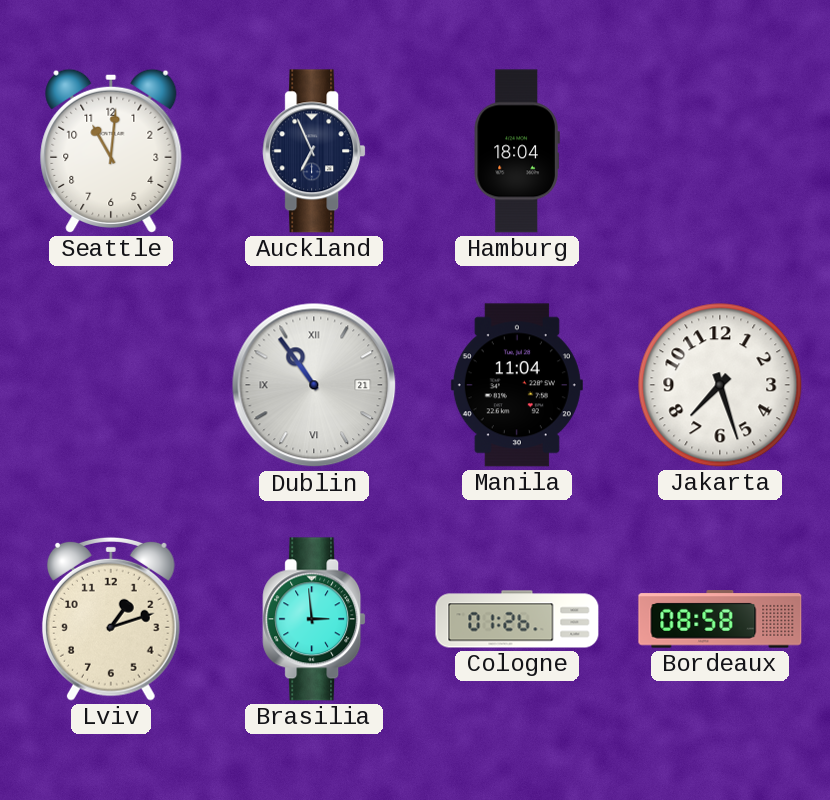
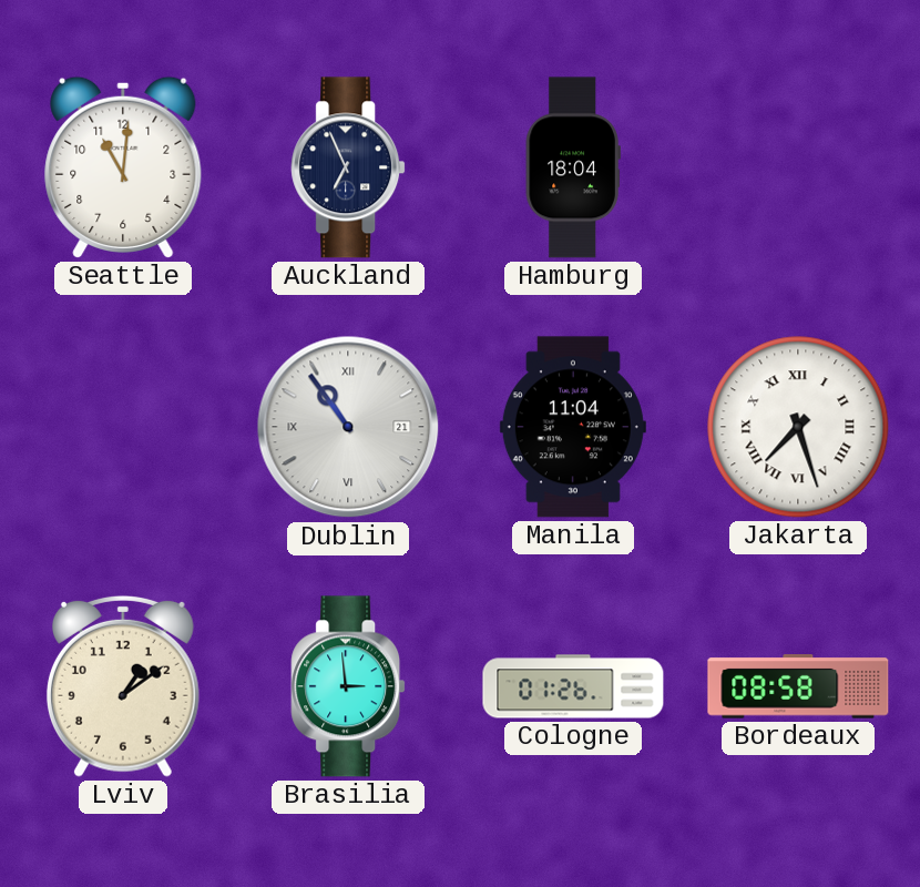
Jakarta numerals: Arabic -> Roman
Lviv: 1:12 -> 1:09
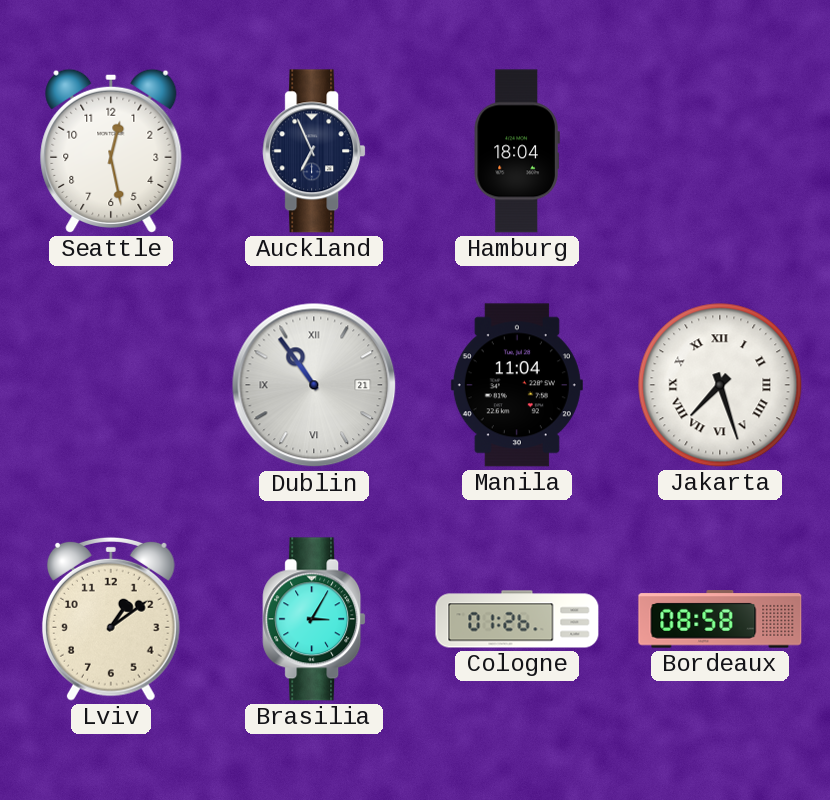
Seattle: 11:01 -> 12:28
Brasilia: 2:59 -> 3:05
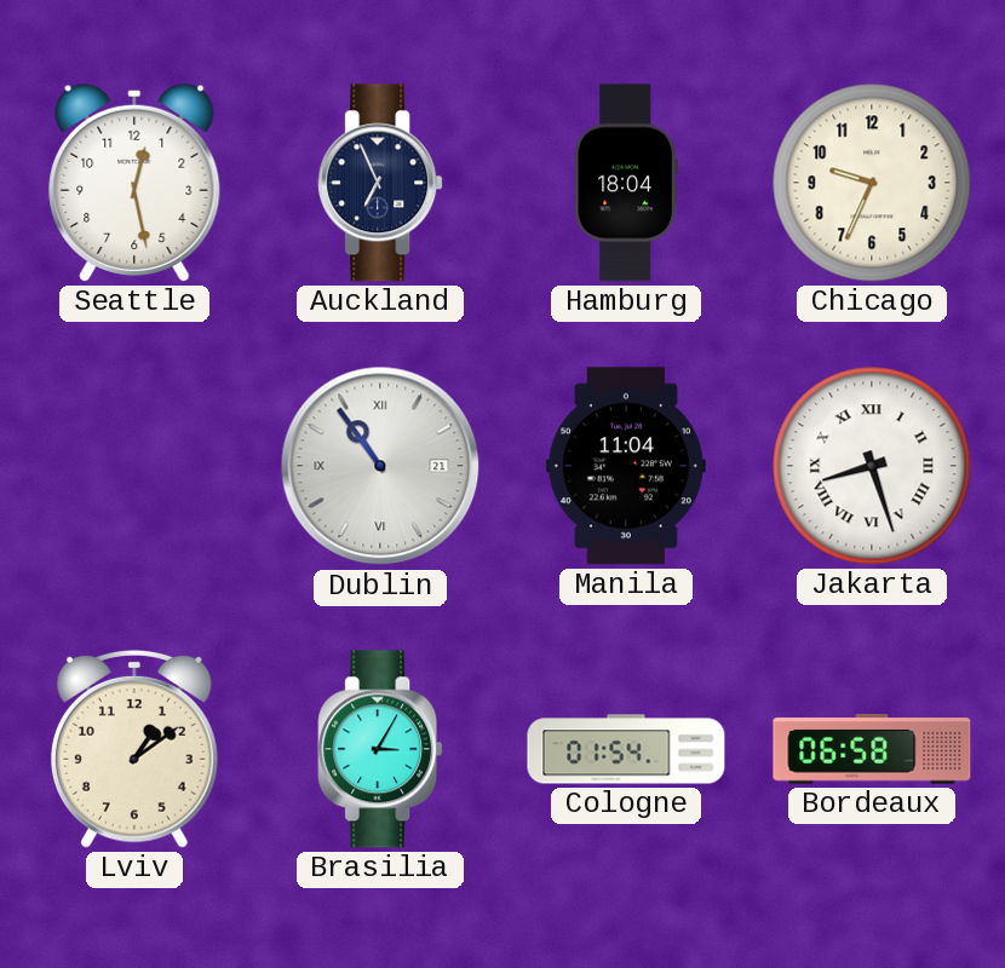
Chicago: none -> 9:34
Jakarta: 7:27 -> 8:27
Cologne: 01:26 -> 01:54
Bordeaux: 08:58 -> 06:58
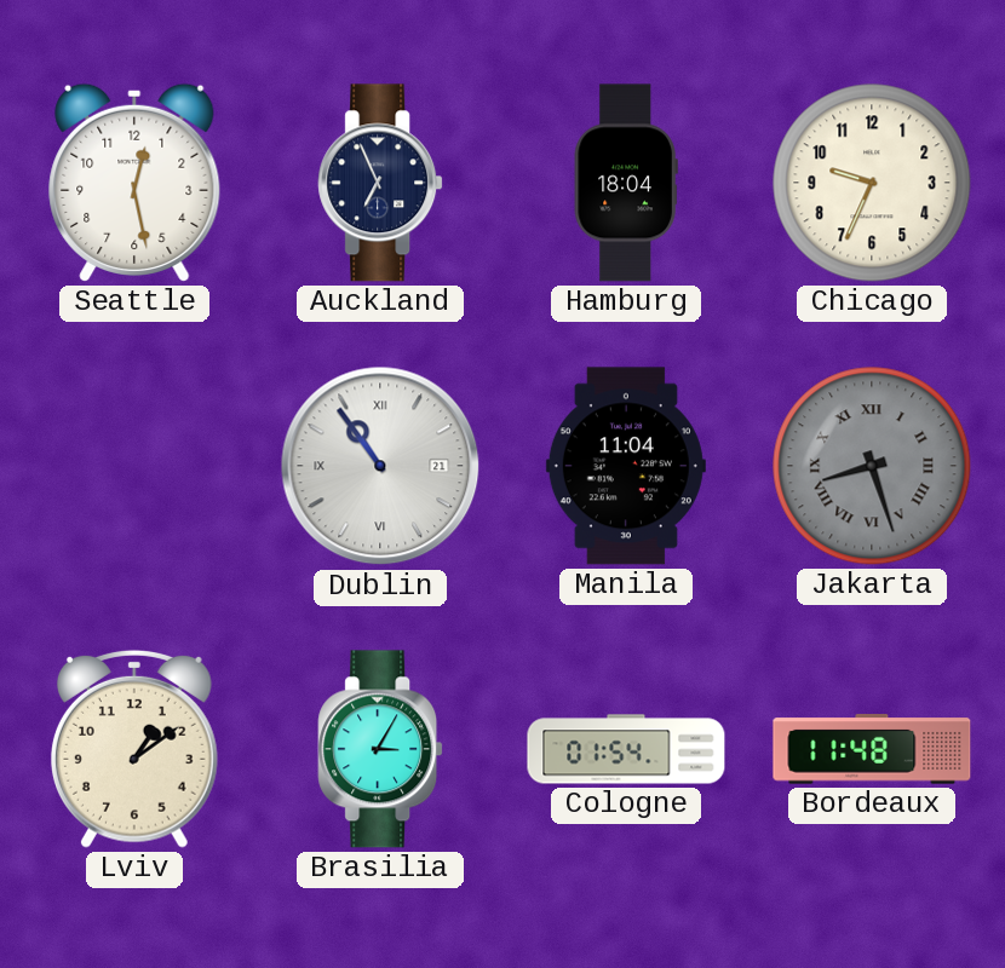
Jakarta dial: white -> grey
Bordeaux: 06:58 -> 11:48
